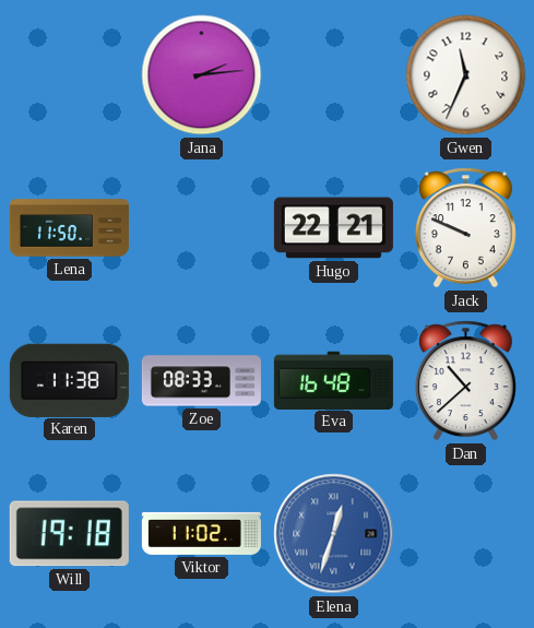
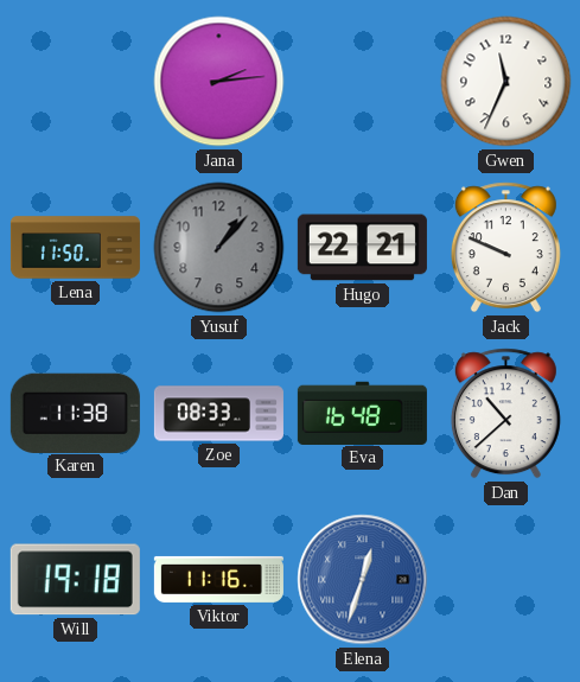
Yusuf: none -> 1:07
Viktor: 11:02 -> 11:16
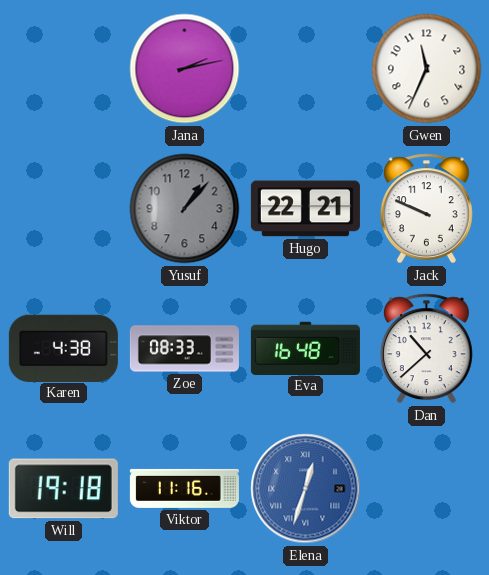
Jana: 2:14 -> 2:13
Lena: 11:50 -> none
Karen: 11:38 -> 4:38
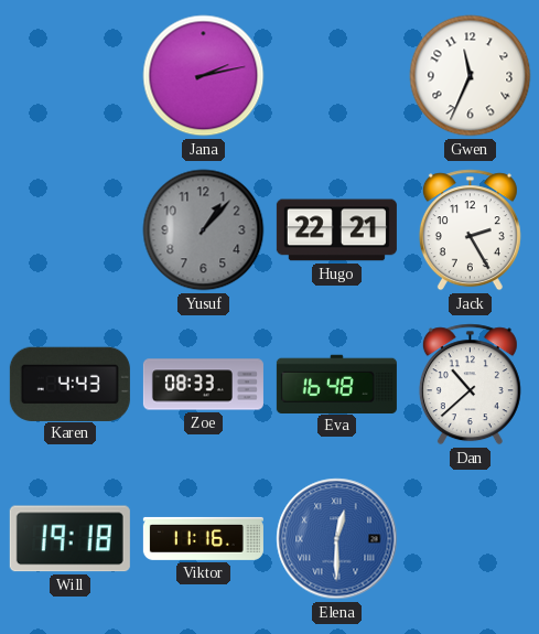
Jack: 9:49 -> 2:25
Karen: 4:38 -> 4:43
Elena: 12:33 -> 12:30
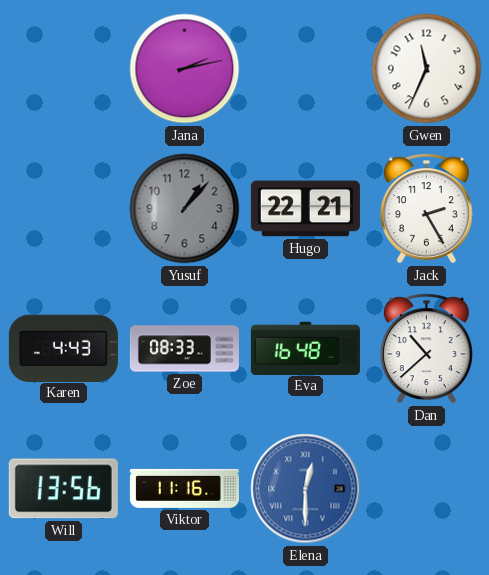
Will: 19:18 -> 13:56
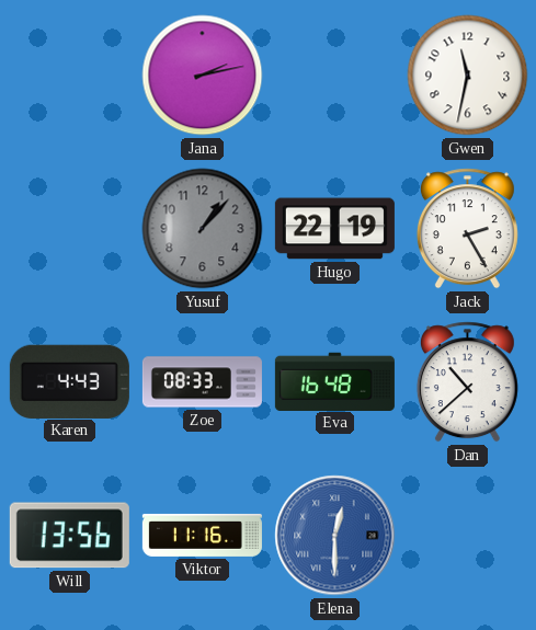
Gwen: 11:34 -> 11:32
Hugo: 22:21 -> 22:19
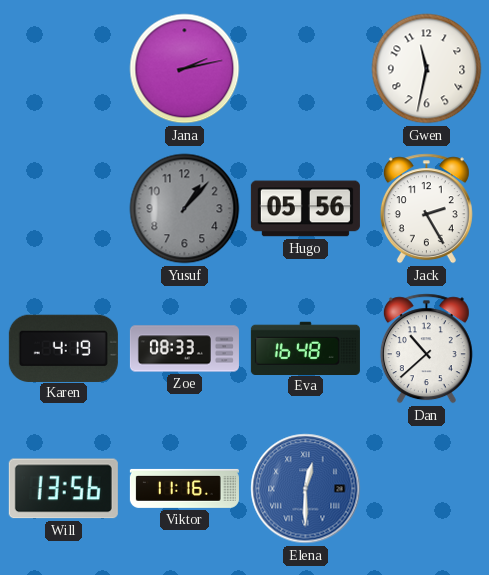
Hugo: 22:19 -> 05:56
Karen: 4:43 -> 4:19
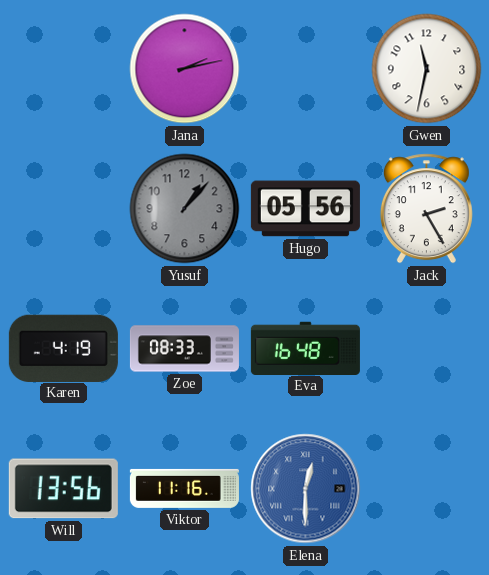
Dan: 10:38 -> none
